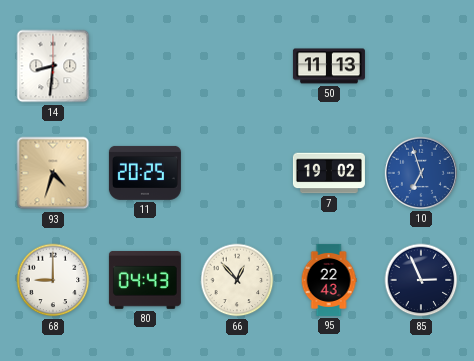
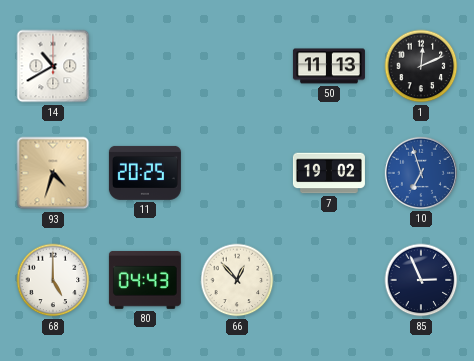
14: 8:31 -> 10:40
1: none -> 12:11
68: 9:00 -> 5:00
95: 22:43 -> none
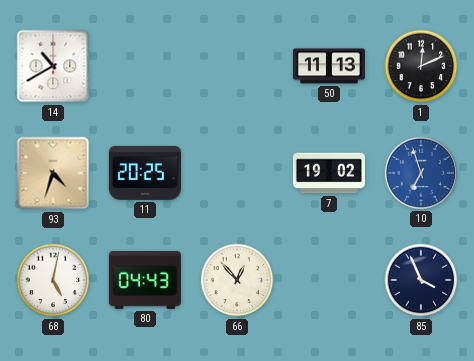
68: 5:00 -> 5:02
85: 2:56 -> 3:56
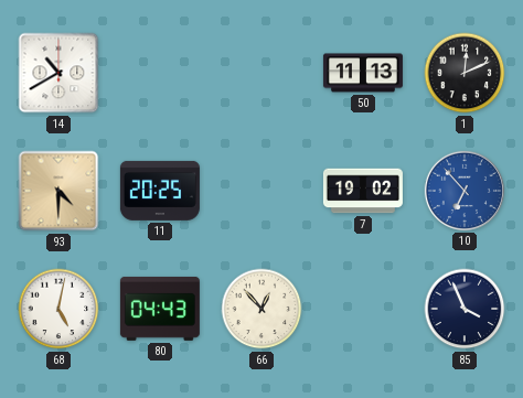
93: 4:33 -> 4:30
10: 6:57 -> 6:53
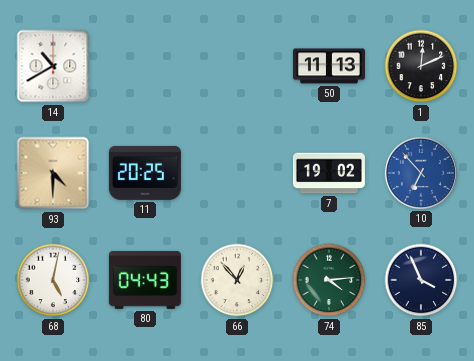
74: none -> 4:14
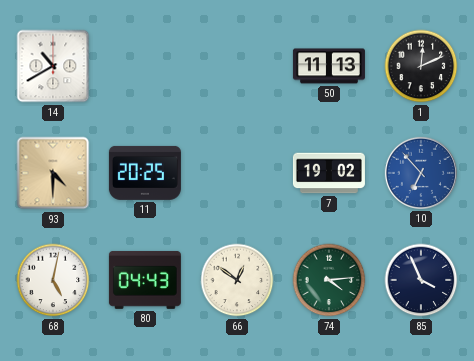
66: 12:53 -> 12:51
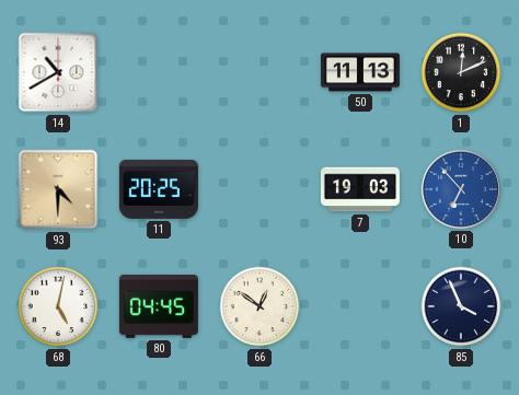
7: 19:02 -> 19:03
80: 04:43 -> 04:45
74: 4:14 -> none
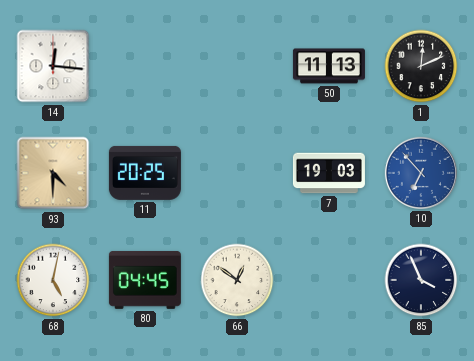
14: 10:40 -> 12:16
